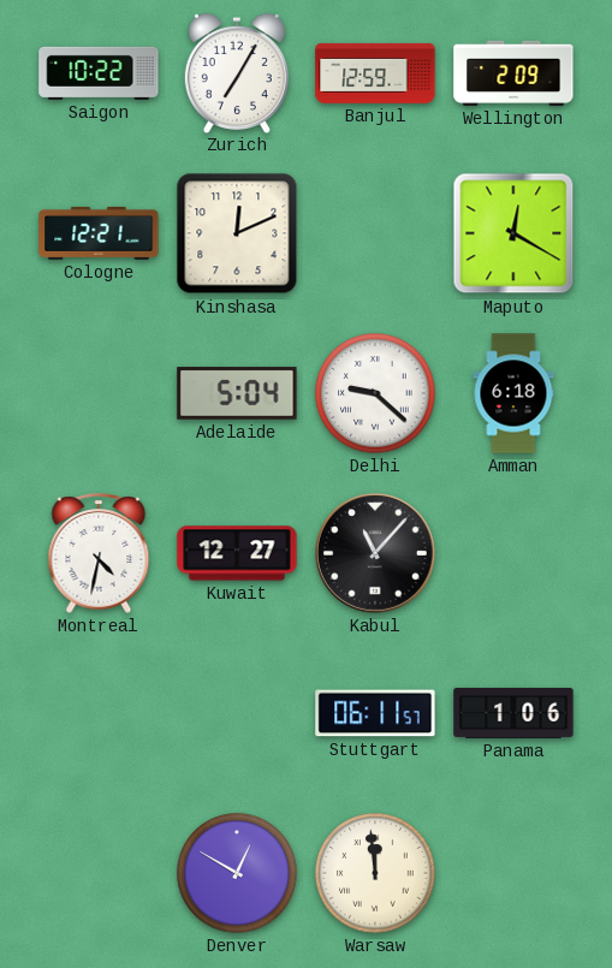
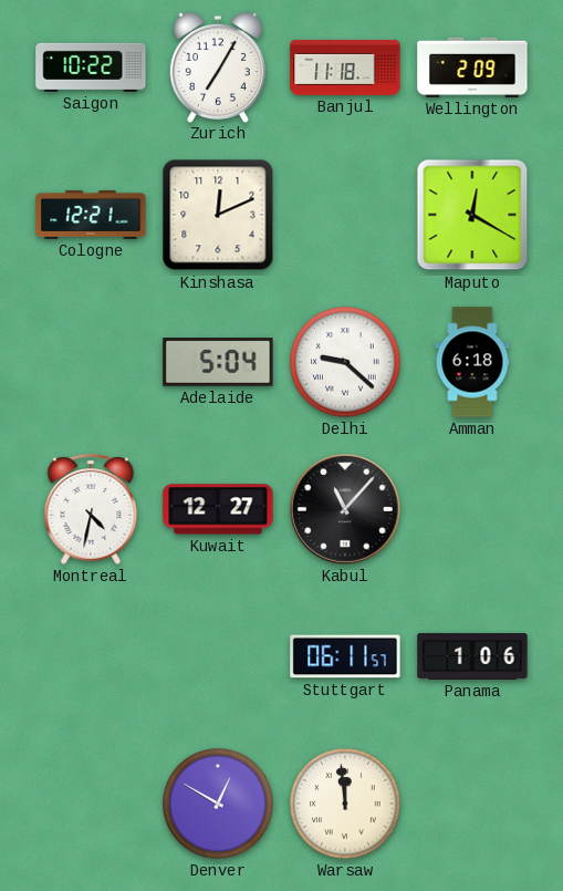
Banjul: 12:59 -> 11:18
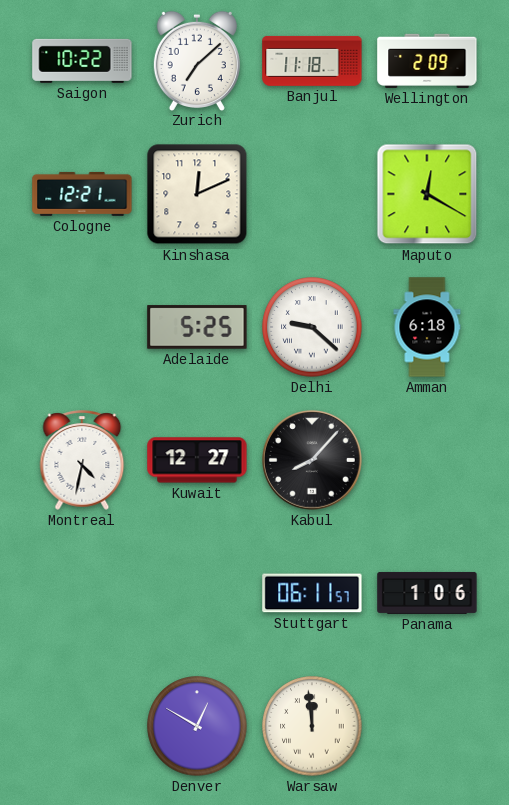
Zurich: 7:05 -> 7:08
Adelaide: 5:04 -> 5:25
Kabul: 11:07 -> 8:07
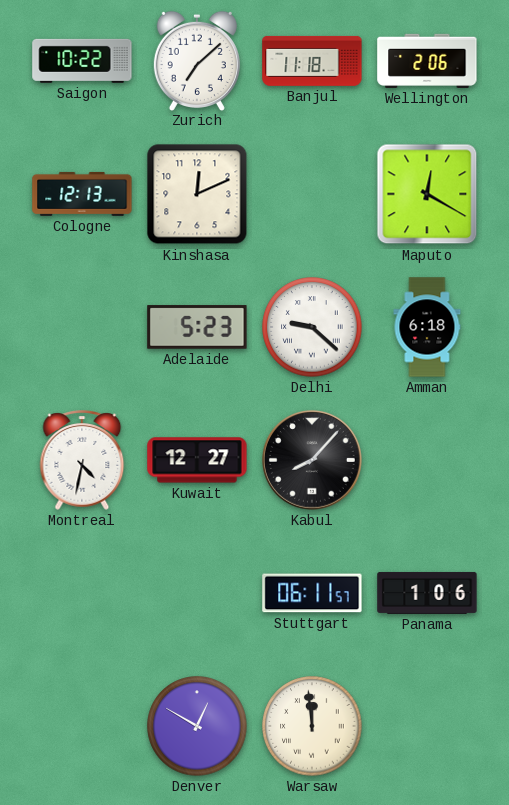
Wellington: 2:09 -> 2:06
Cologne: 12:21 -> 12:13
Adelaide: 5:25 -> 5:23
